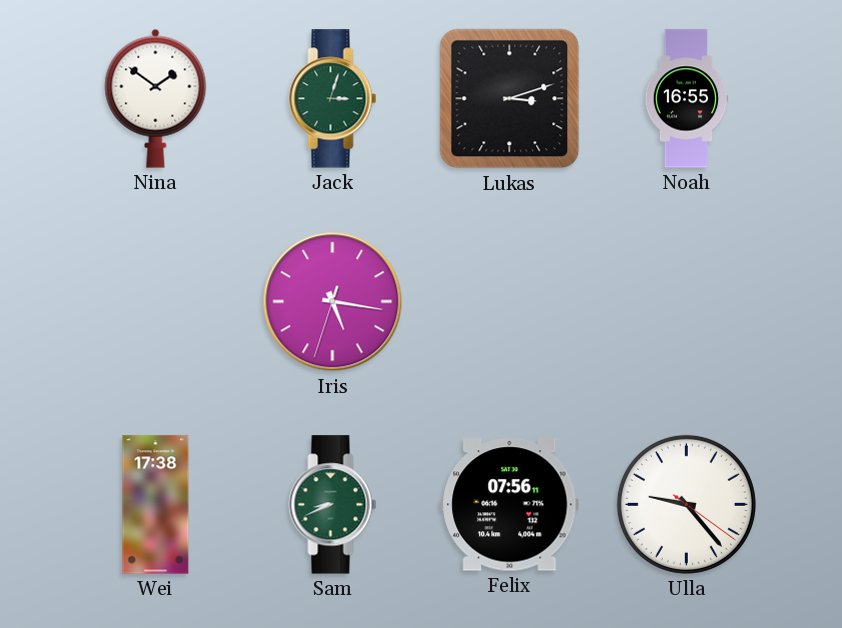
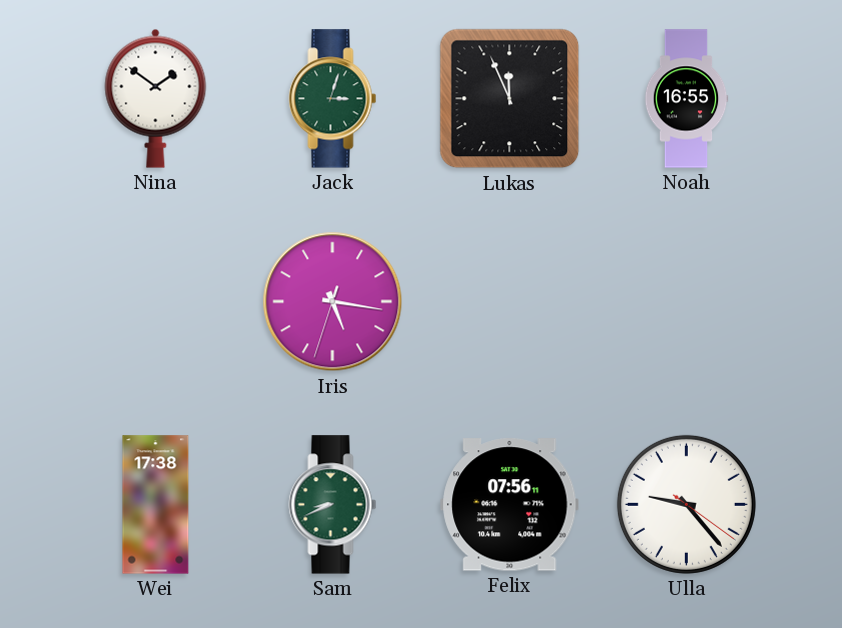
Lukas: 3:12 -> 11:56
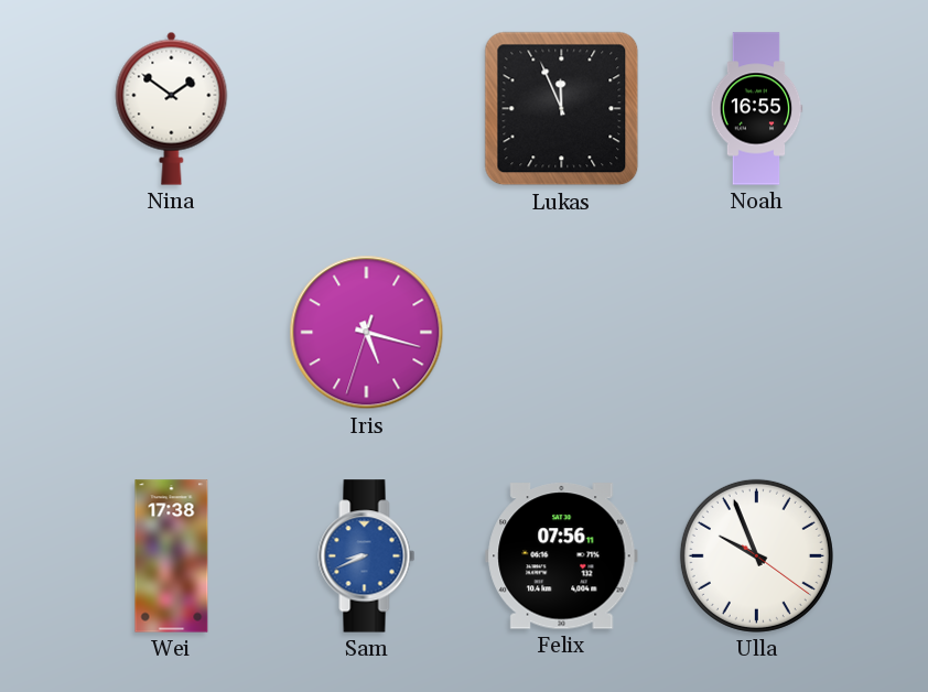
Jack: 3:03 -> none
Iris: 5:16 -> 5:17
Sam dial: green -> blue
Ulla: 9:23 -> 9:56
